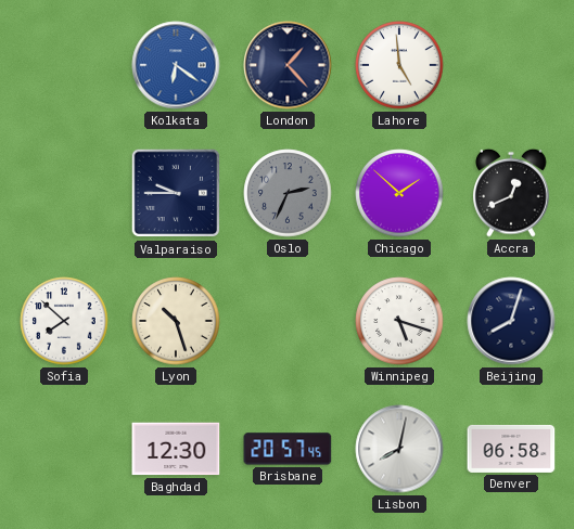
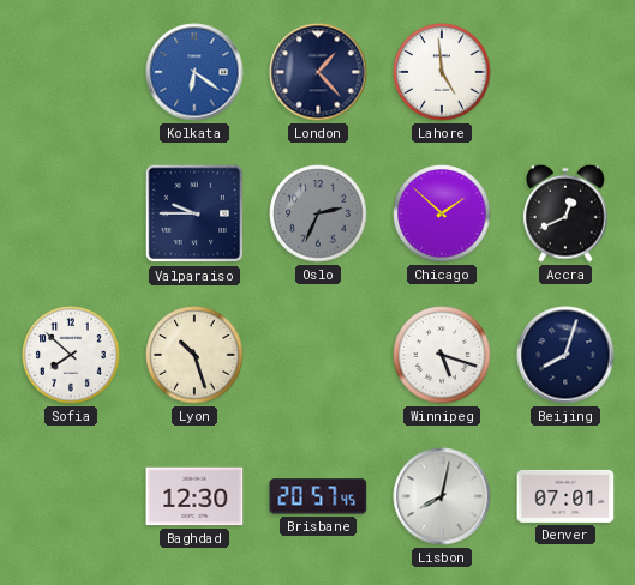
Denver: 06:58 -> 07:01
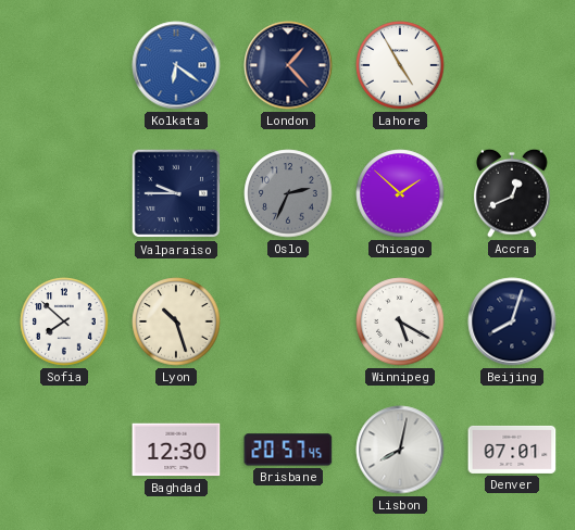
Lahore: 4:59 -> 4:55
Winnipeg: 5:18 -> 5:20
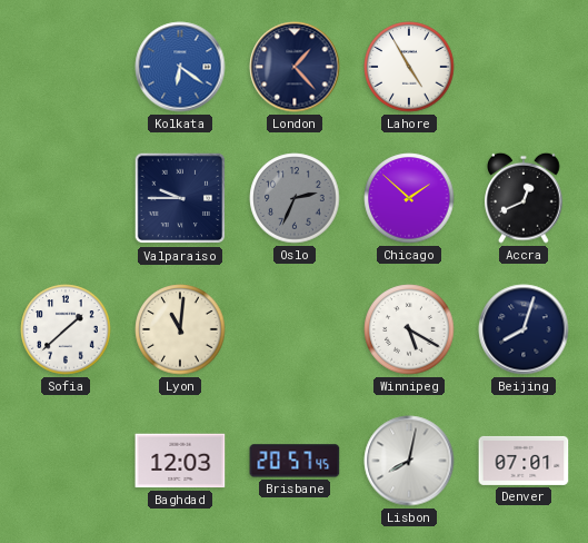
Sofia: 7:52 -> 1:38
Lyon: 10:27 -> 11:01
Baghdad: 12:30 -> 12:03
